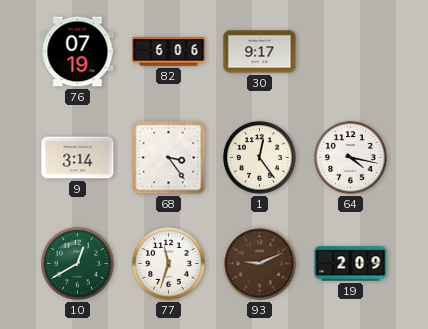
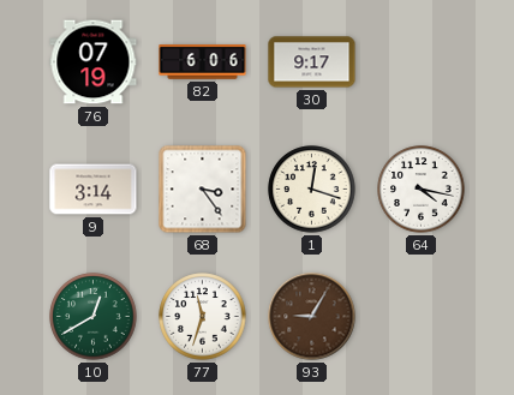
1: 12:24 -> 12:18
93: 9:11 -> 9:05
19: 2:09 -> none
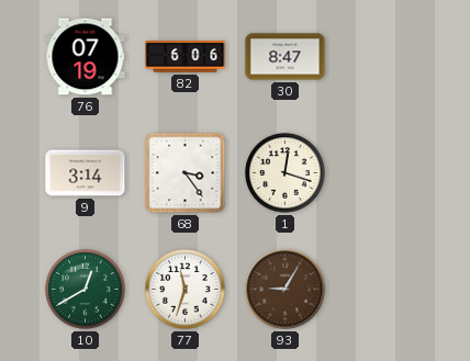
30: 9:17 -> 8:47
64: 4:17 -> none
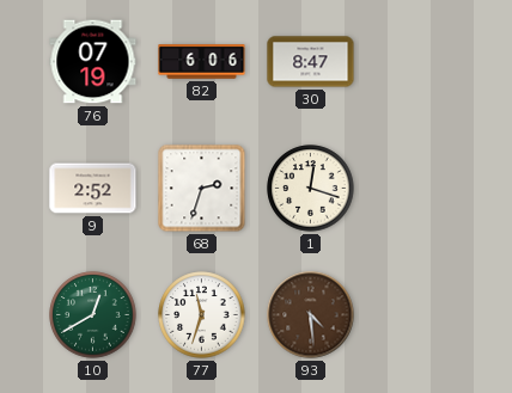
9: 3:14 -> 2:52
68: 3:24 -> 2:33
93: 9:05 -> 4:29
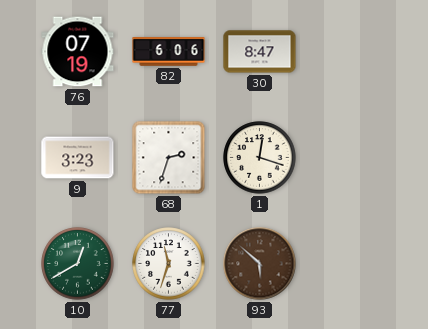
9: 2:52 -> 3:23
93: 4:29 -> 5:52
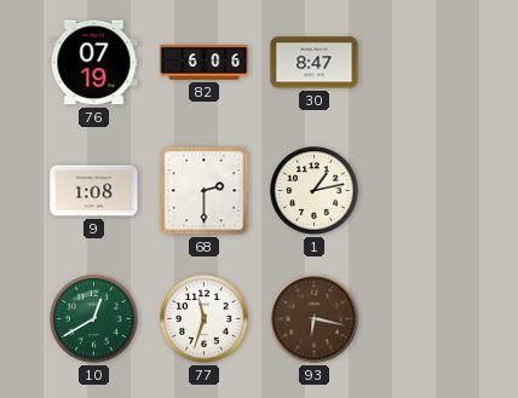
9: 3:23 -> 1:08
68: 2:33 -> 2:30
1: 12:18 -> 1:13
93: 5:52 -> 6:17
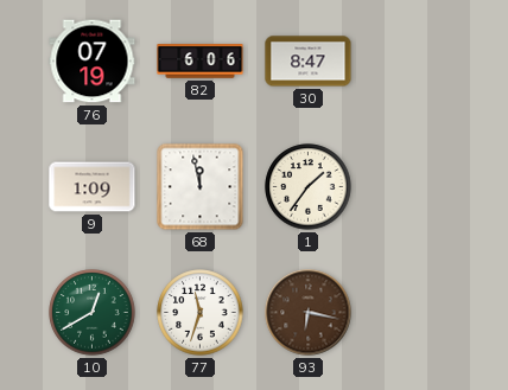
9: 1:08 -> 1:09
68: 2:30 -> 11:58
1: 1:13 -> 1:36
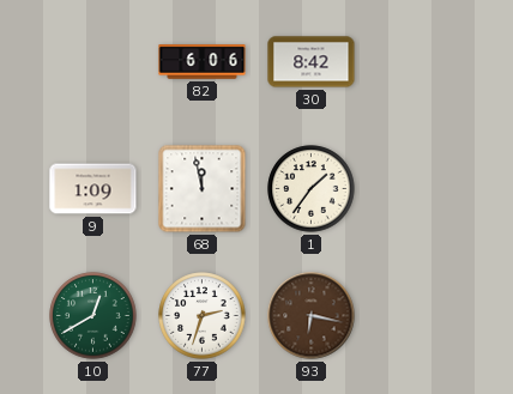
76: 07:19 -> none
30: 8:47 -> 8:42
77: 11:33 -> 2:33
